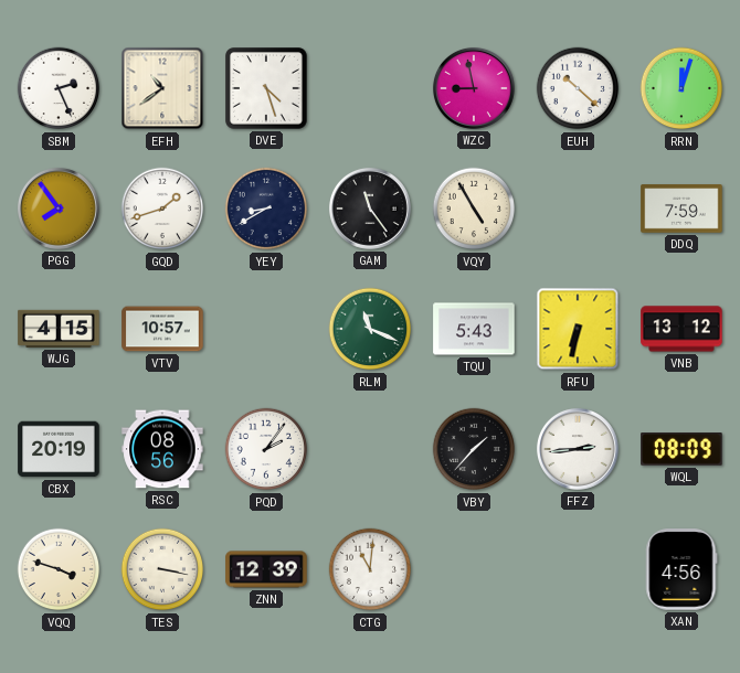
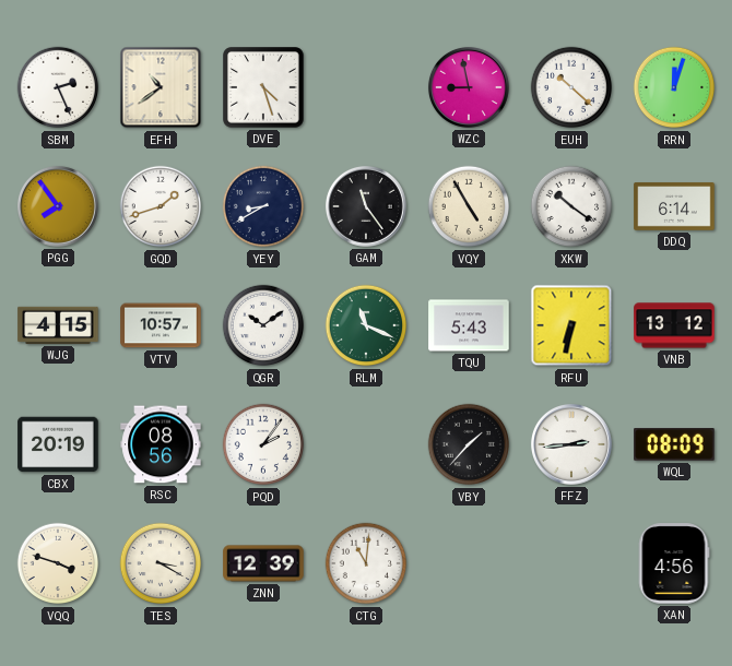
XKW: none -> 10:21
DDQ: 7:59 -> 6:14
QGR: none -> 10:09
TES: 3:17 -> 3:20
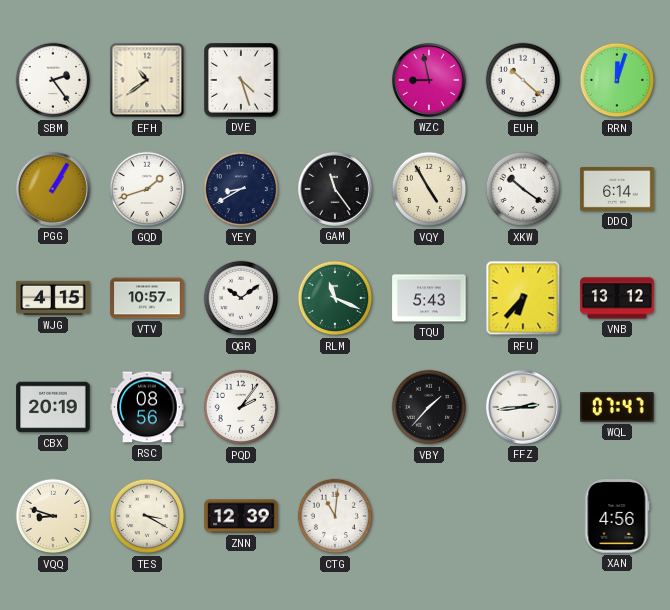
SBM: 2:26 -> 2:24
PGG: 7:54 -> 1:05
RFU: 6:32 -> 6:37
WQL: 08:09 -> 07:47
VQQ: 3:48 -> 8:48
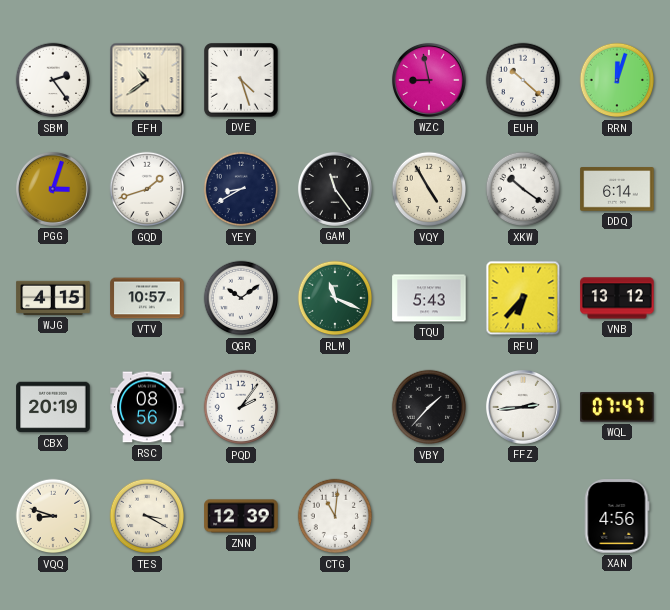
PGG: 1:05 -> 3:03
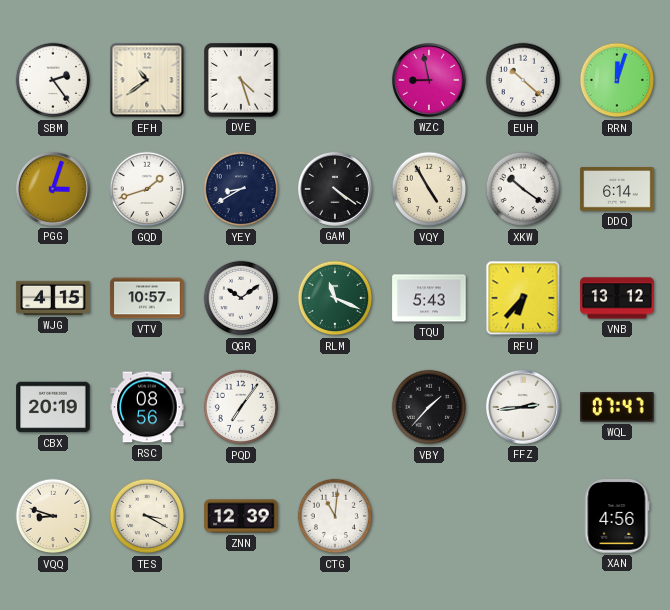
GAM: 11:24 -> 4:21
PQD: 2:06 -> 7:06
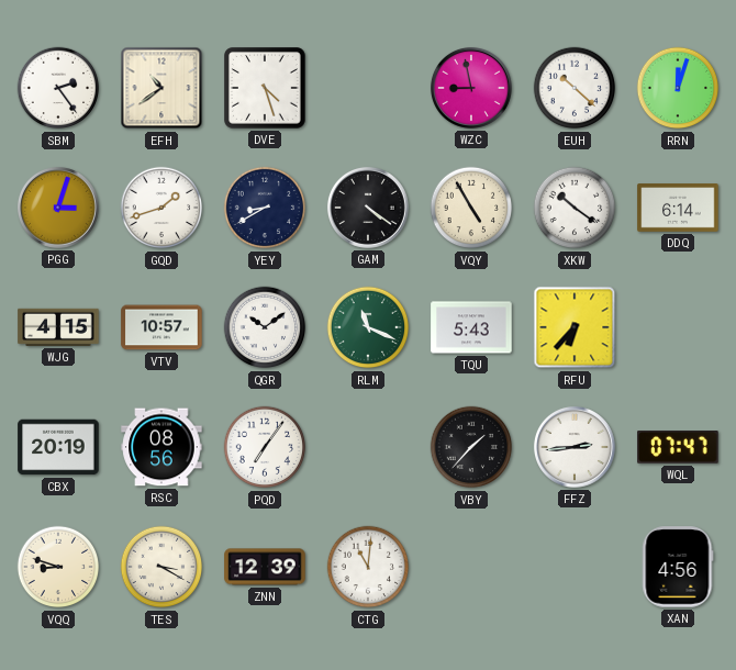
VNB: 13:12 -> none
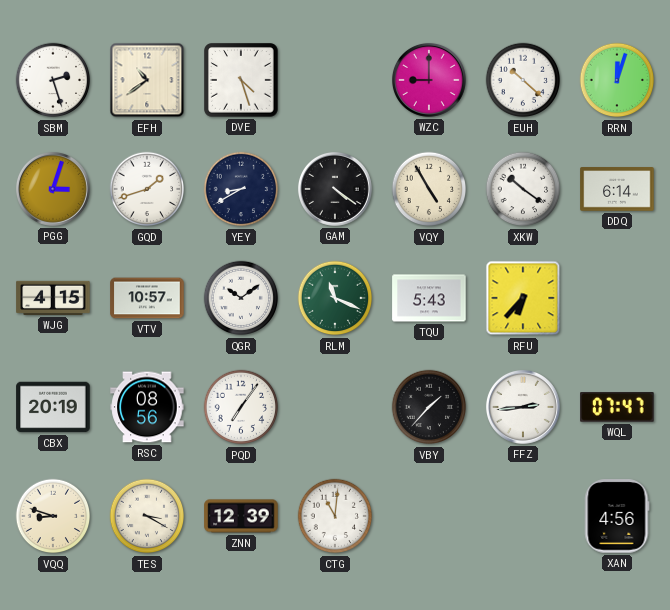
SBM: 2:24 -> 2:27
WZC: 8:58 -> 9:00
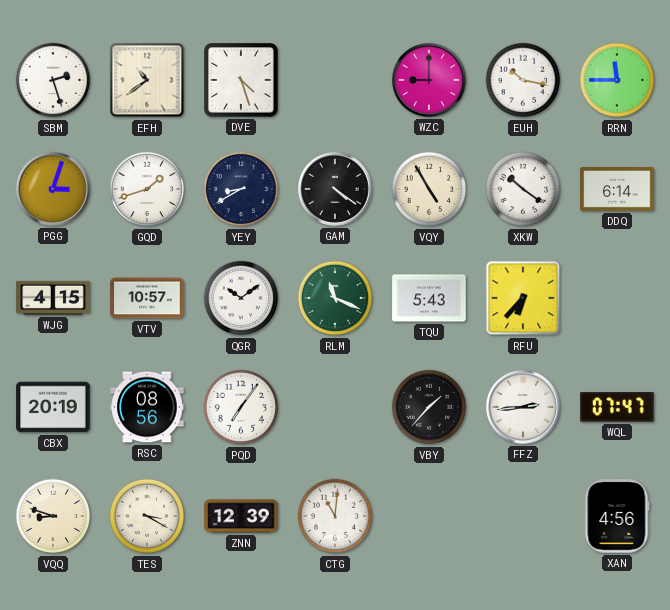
EUH: 10:22 -> 10:17
RRN: 12:03 -> 11:45
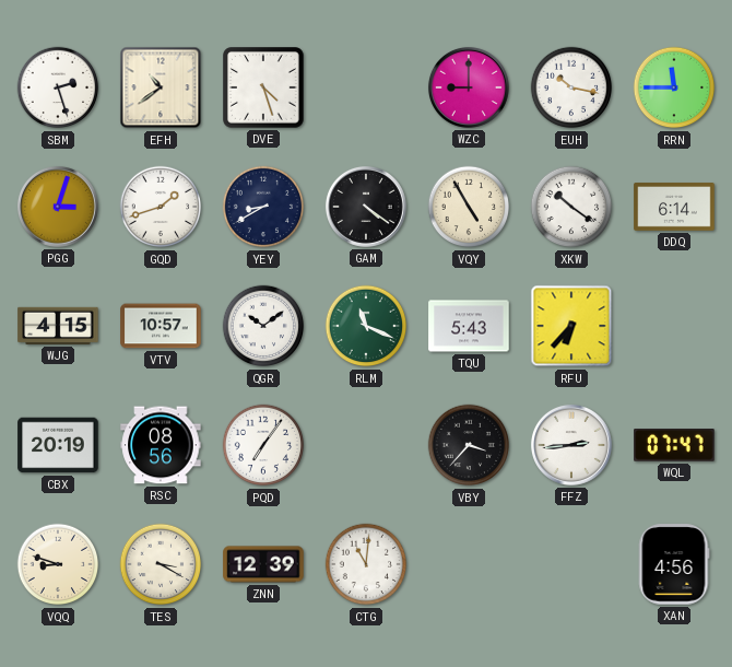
VBY: 1:37 -> 3:37
